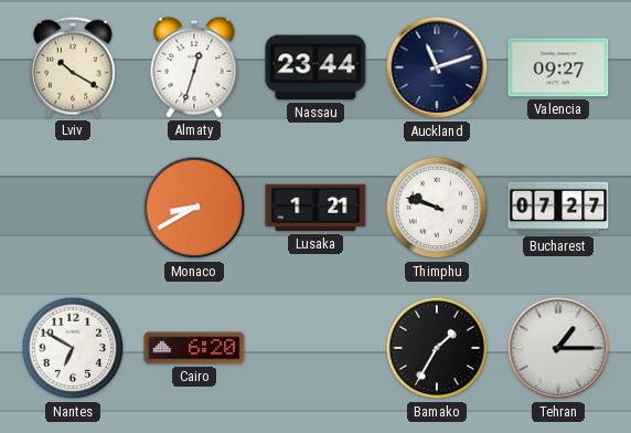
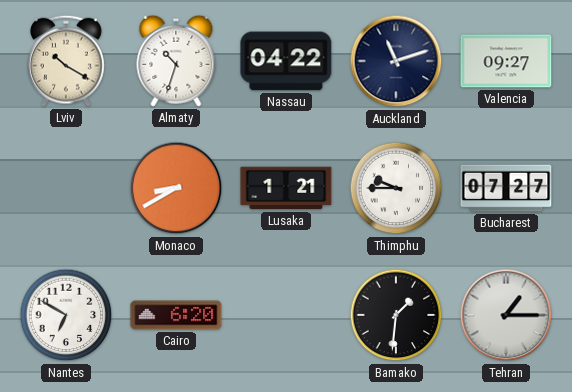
Almaty: 12:33 -> 10:33
Nassau: 23:44 -> 04:22
Thimphu: 9:48 -> 9:45
Bamako: 1:35 -> 1:31
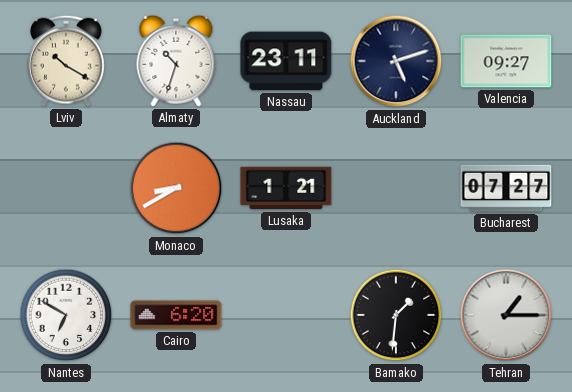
Nassau: 04:22 -> 23:11
Auckland: 11:12 -> 5:12
Thimphu: 9:45 -> none
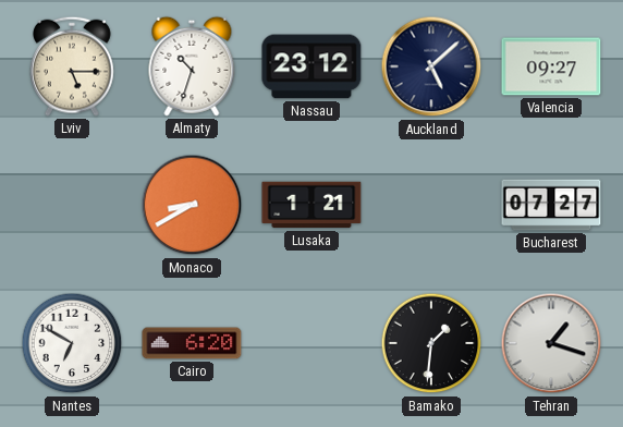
Lviv: 10:20 -> 5:15
Nassau: 23:11 -> 23:12
Auckland: 5:12 -> 5:08
Tehran: 1:15 -> 1:18
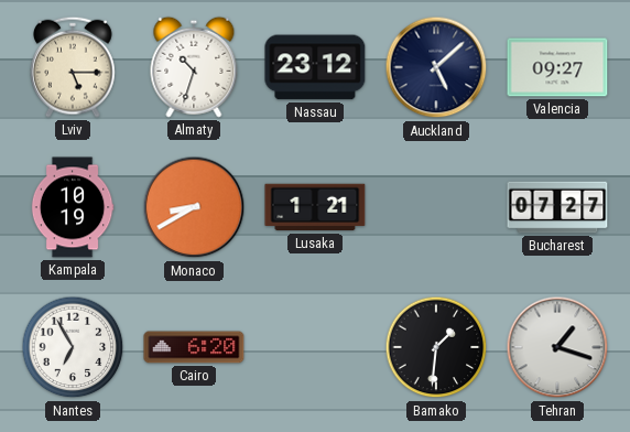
Kampala: none -> 10:19
Nantes: 6:50 -> 6:55
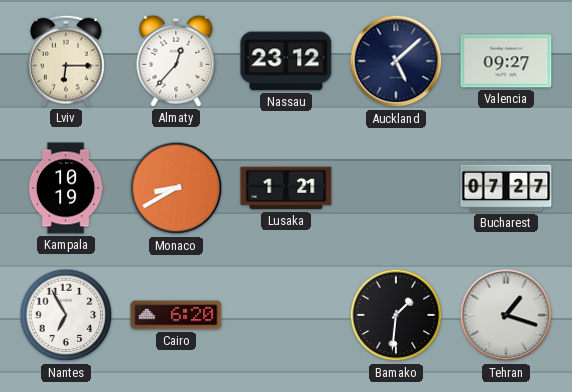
Lviv: 5:15 -> 6:15
Almaty: 10:33 -> 12:37
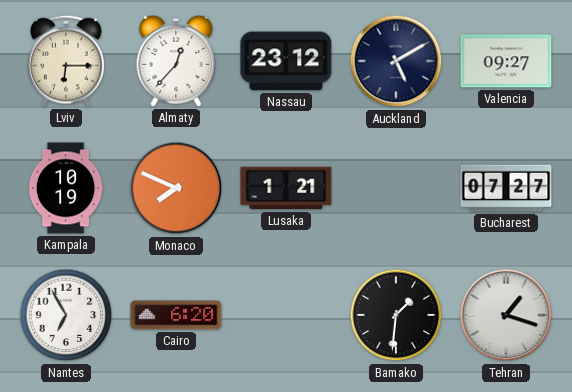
Auckland: 5:08 -> 5:10
Monaco: 8:40 -> 7:49
